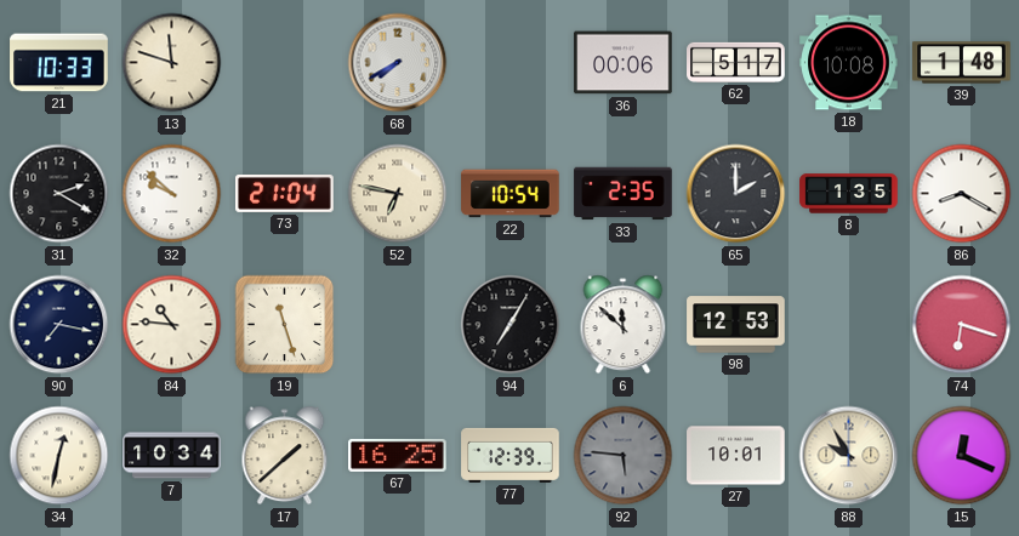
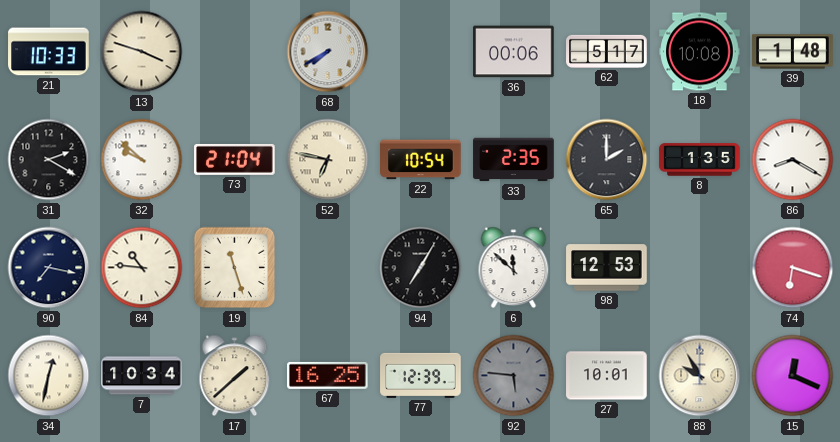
13: 11:48 -> 3:48
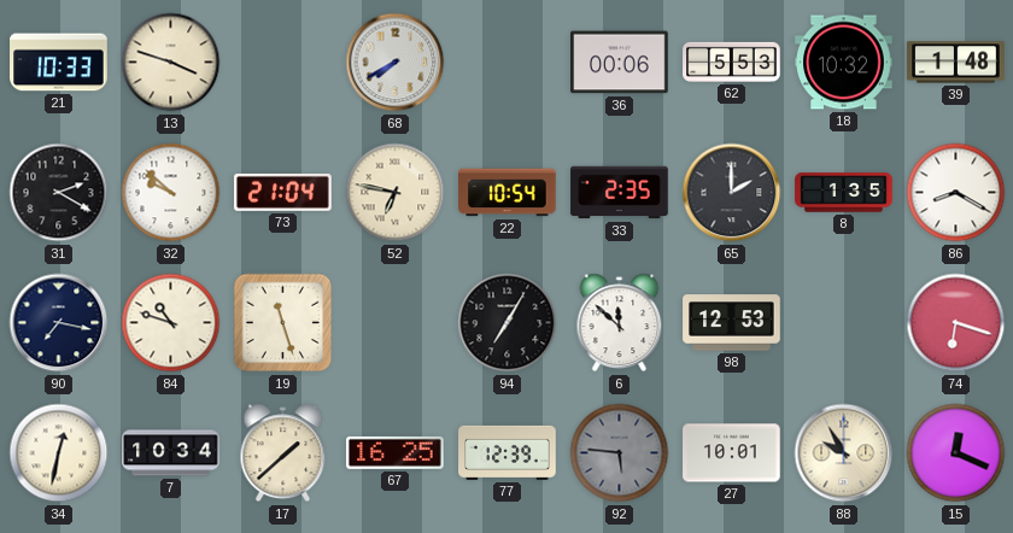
62: 5:17 -> 5:53
18: 10:08 -> 10:32
84: 10:46 -> 10:48
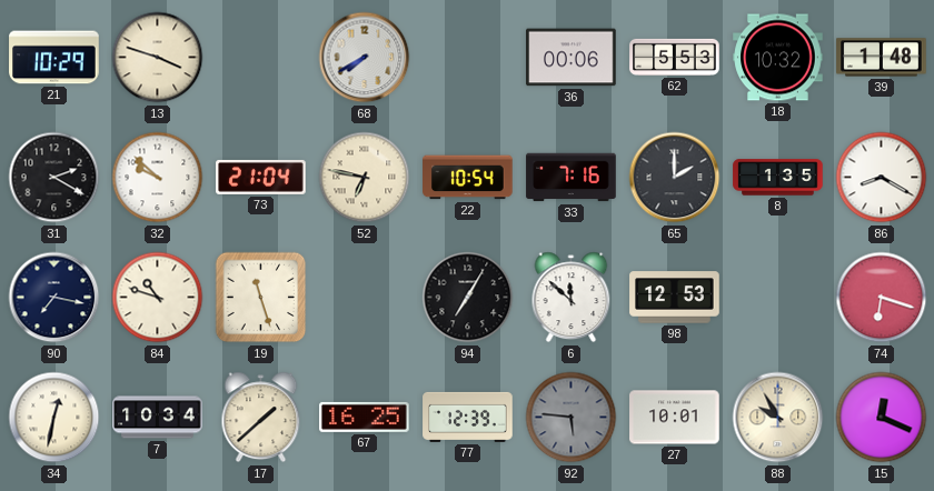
21: 10:33 -> 10:29
33: 2:35 -> 7:16
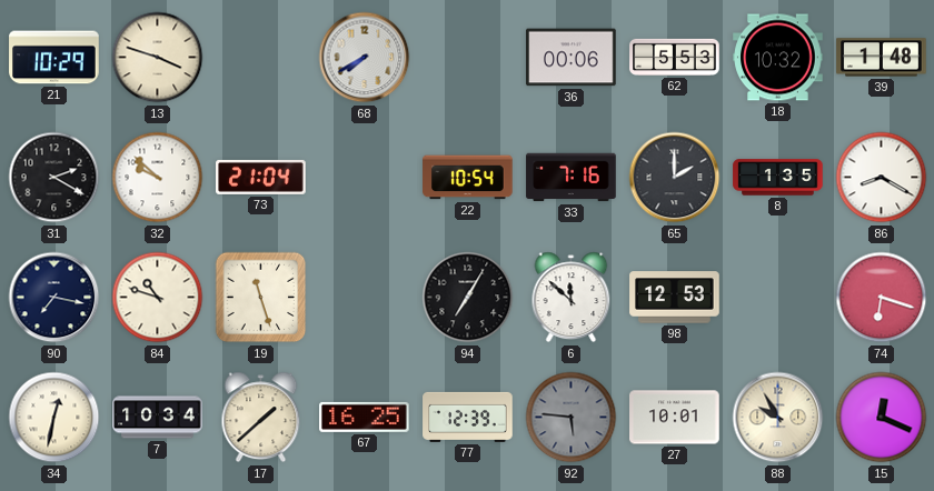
52: 6:47 -> none
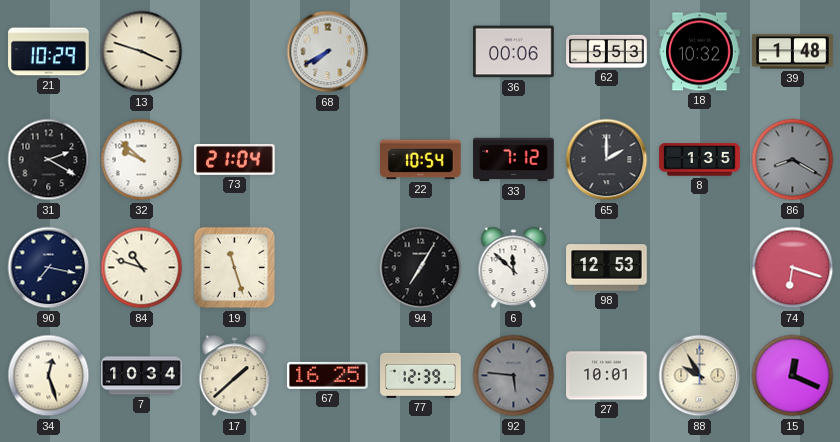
33: 7:16 -> 7:12
86 dial: white -> grey
34: 12:32 -> 12:27
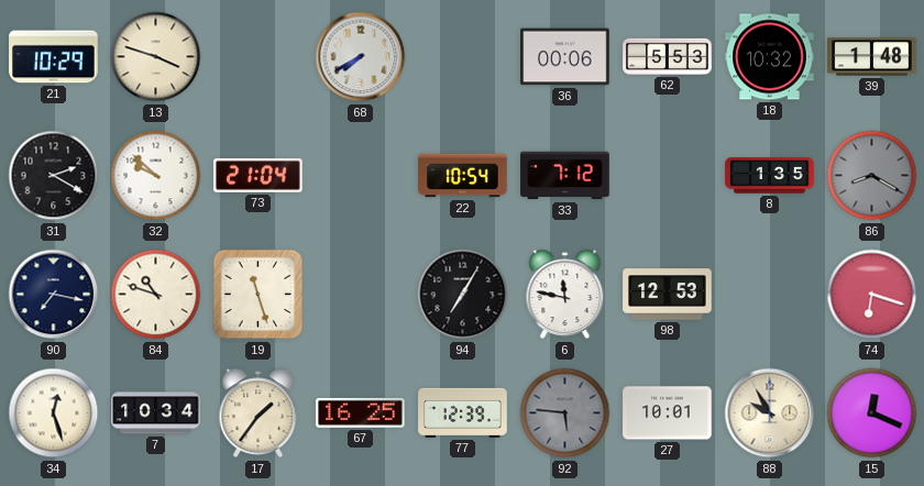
65: 2:00 -> none
6: 11:52 -> 11:47
17: 1:38 -> 1:36
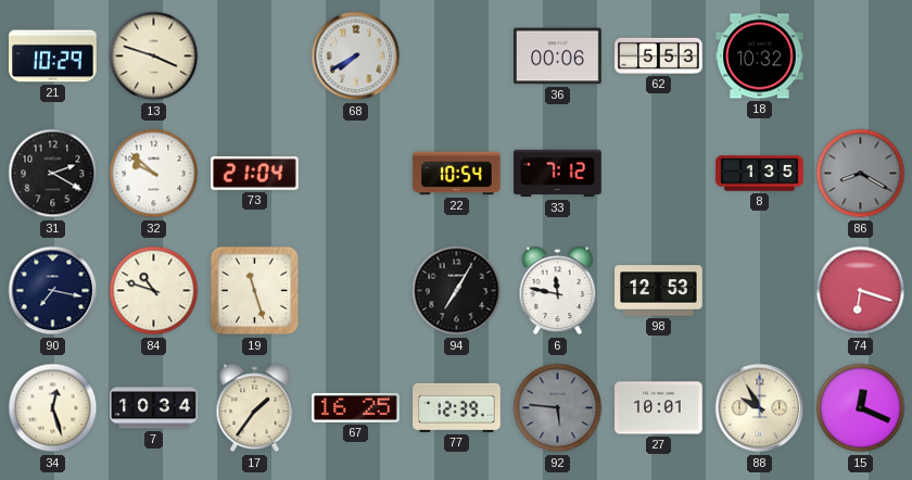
39: 1:48 -> none
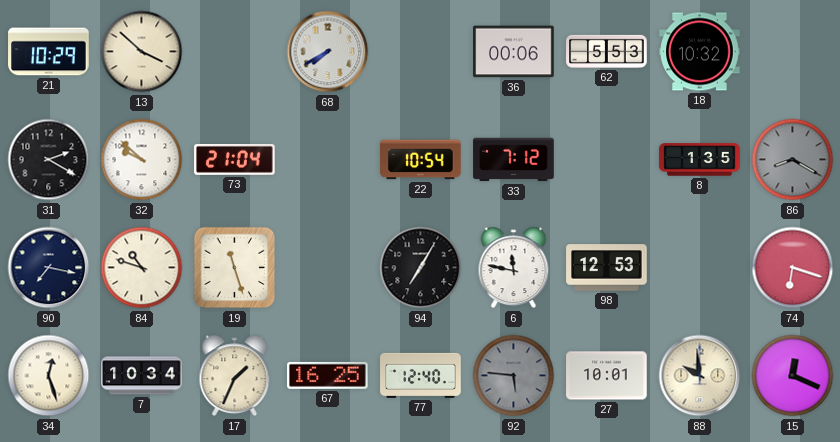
13: 3:48 -> 3:52
17: 1:36 -> 1:34
77: 12:39 -> 12:40
88: 9:55 -> 9:59
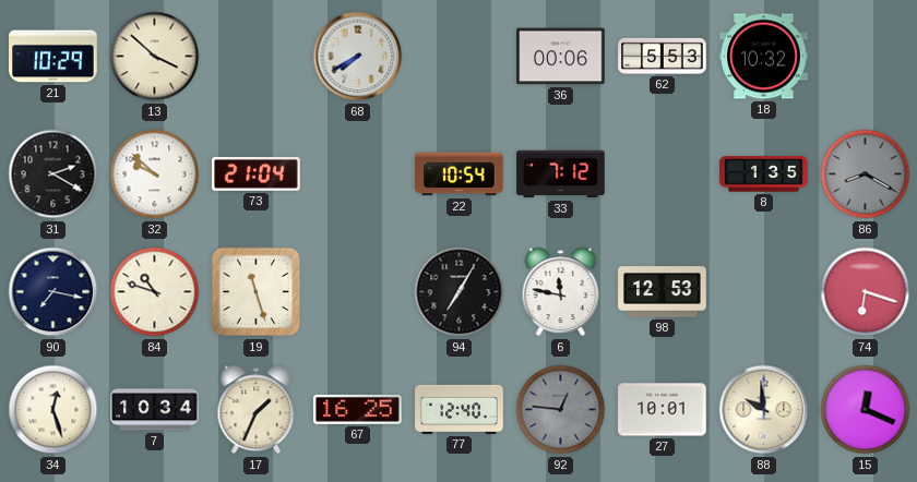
92: 5:46 -> 12:46
